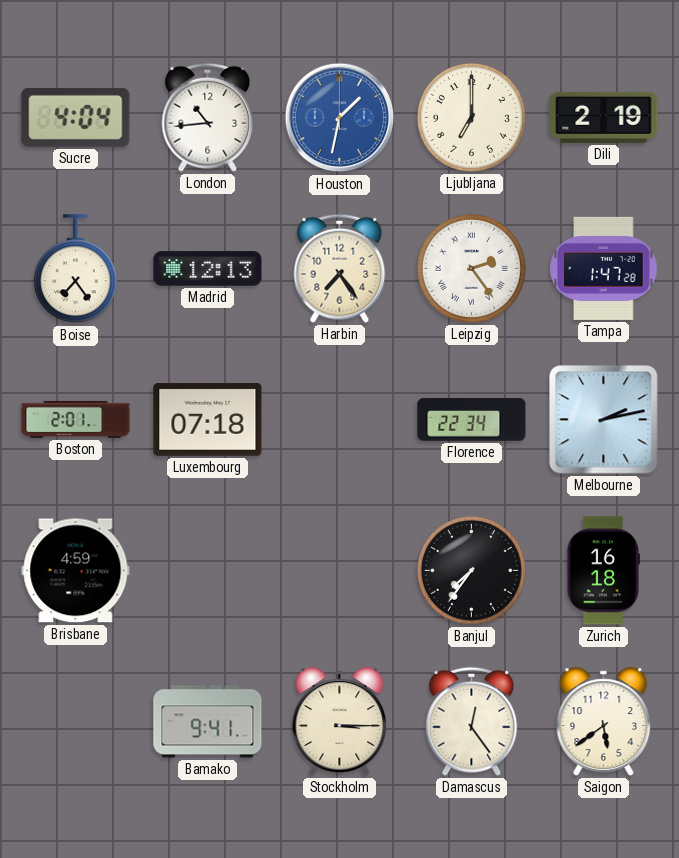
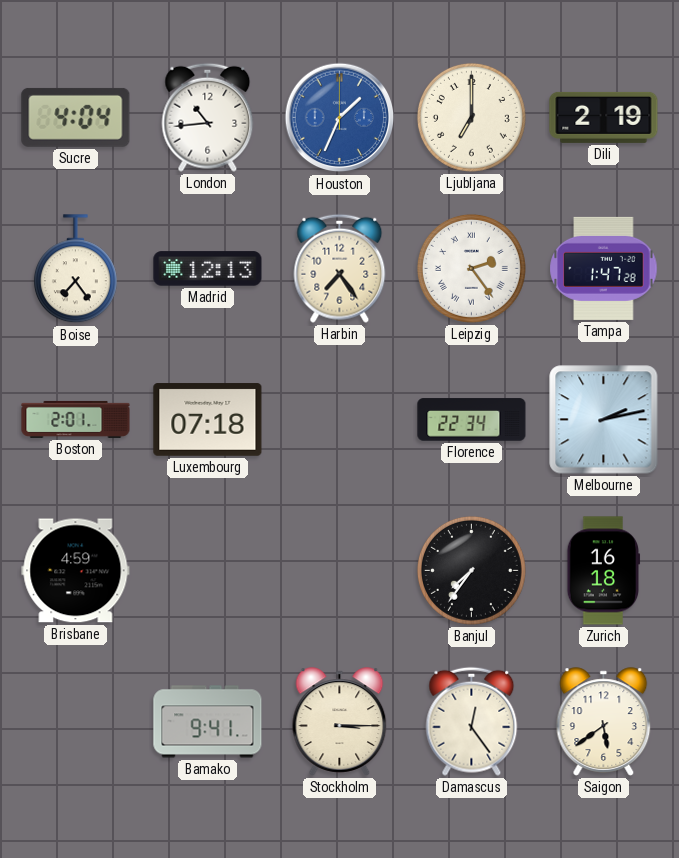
Houston: 1:32 -> 1:34
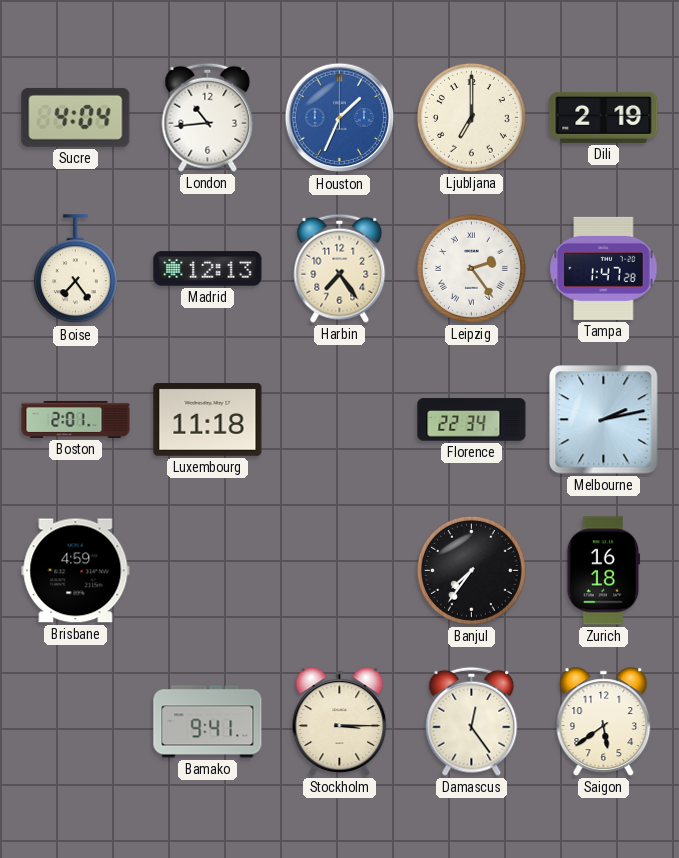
Luxembourg: 07:18 -> 11:18
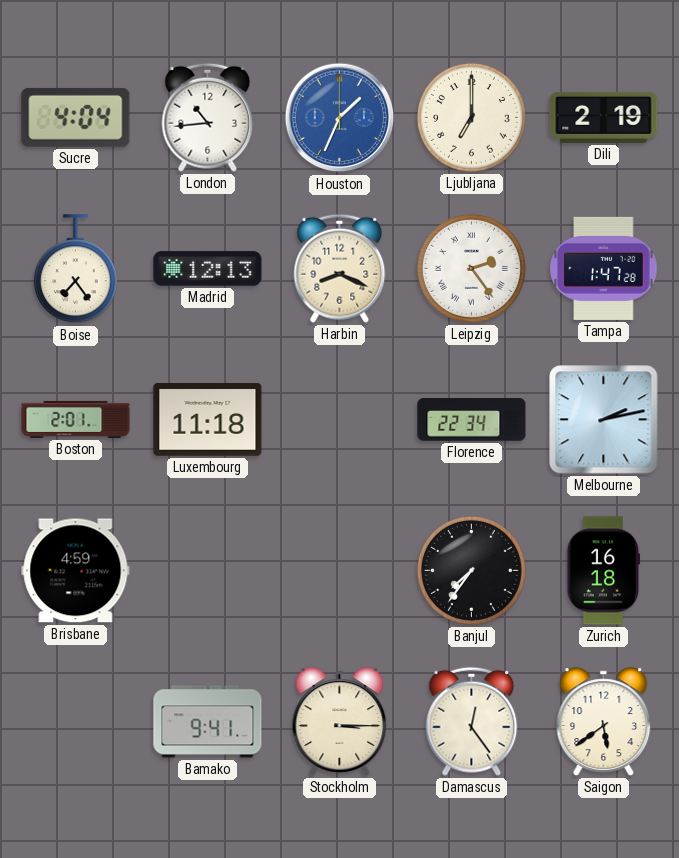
Harbin: 7:24 -> 8:19
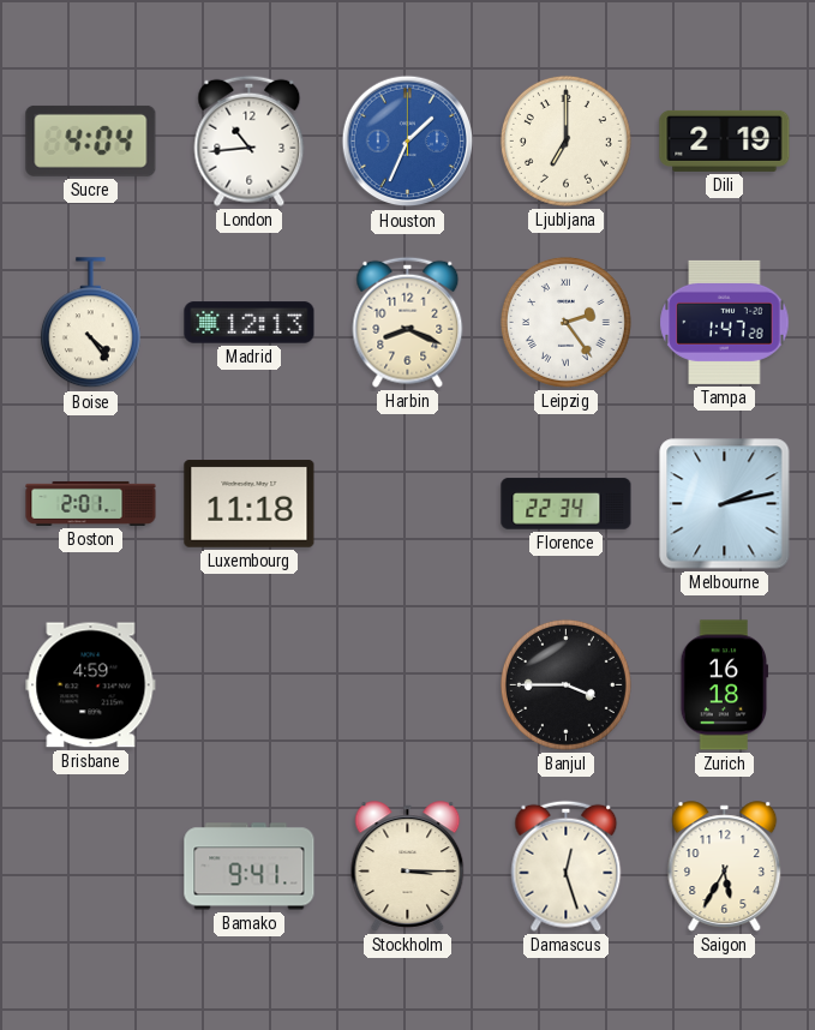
Boise: 7:24 -> 4:24
Banjul: 7:36 -> 3:45
Damascus: 12:24 -> 12:27
Saigon: 5:39 -> 5:35
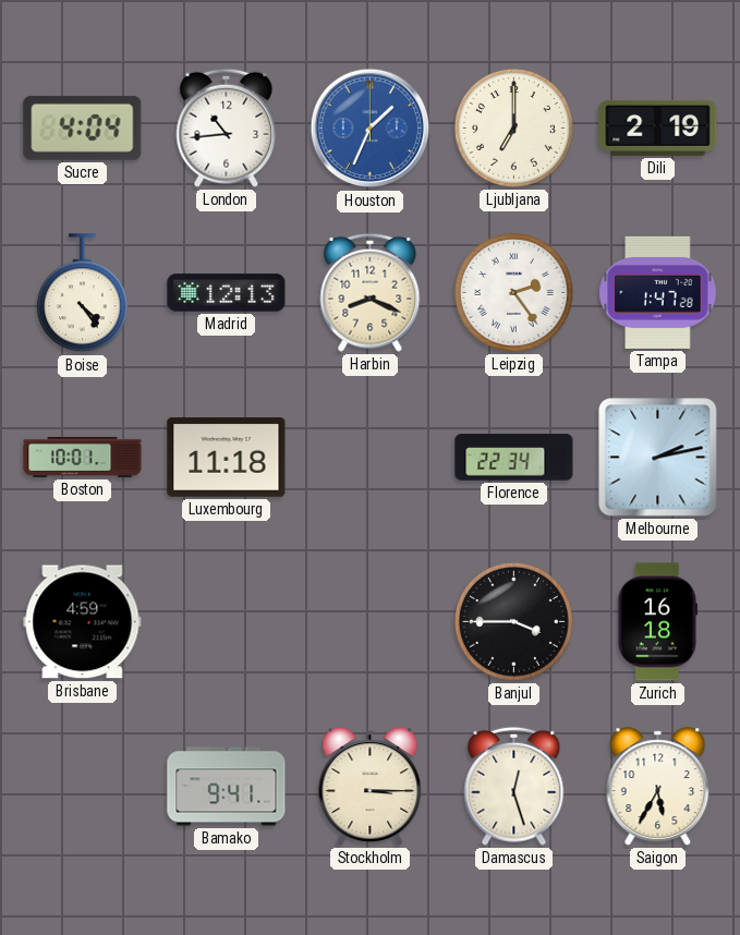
Boston: 2:01 -> 10:01
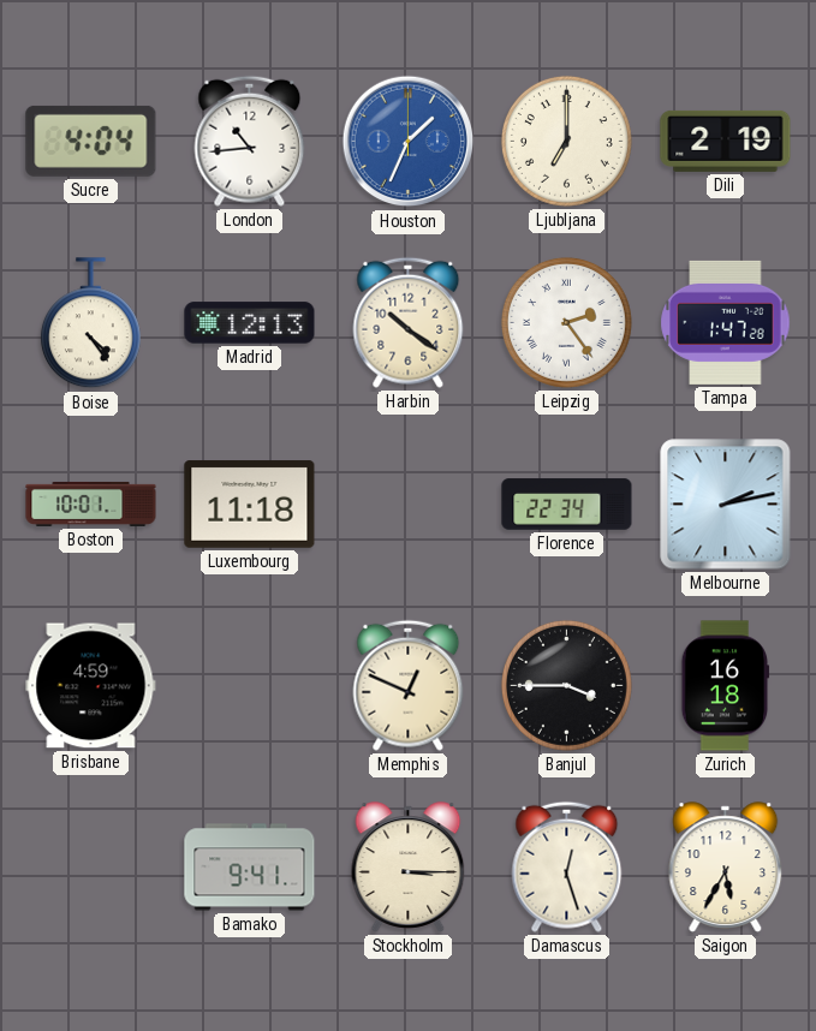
Harbin: 8:19 -> 10:21
Memphis: none -> 12:49
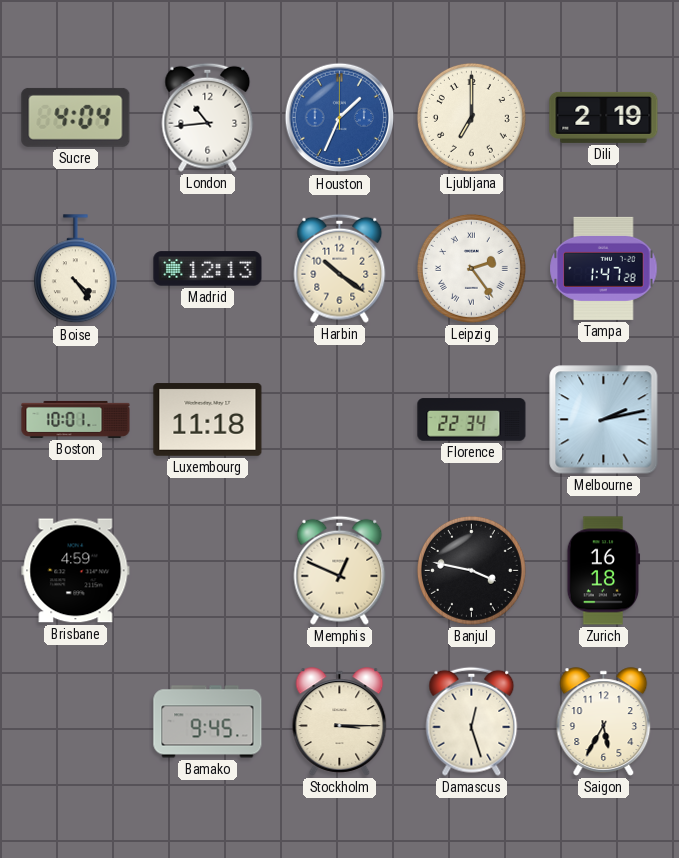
Banjul: 3:45 -> 3:47
Bamako: 9:41 -> 9:45
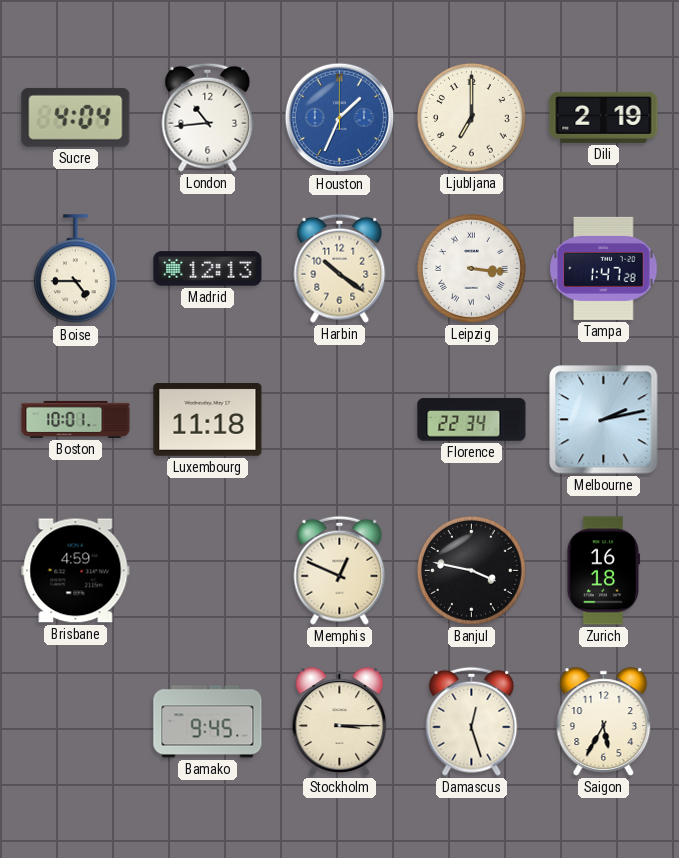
Boise: 4:24 -> 4:45
Leipzig: 2:24 -> 3:16
